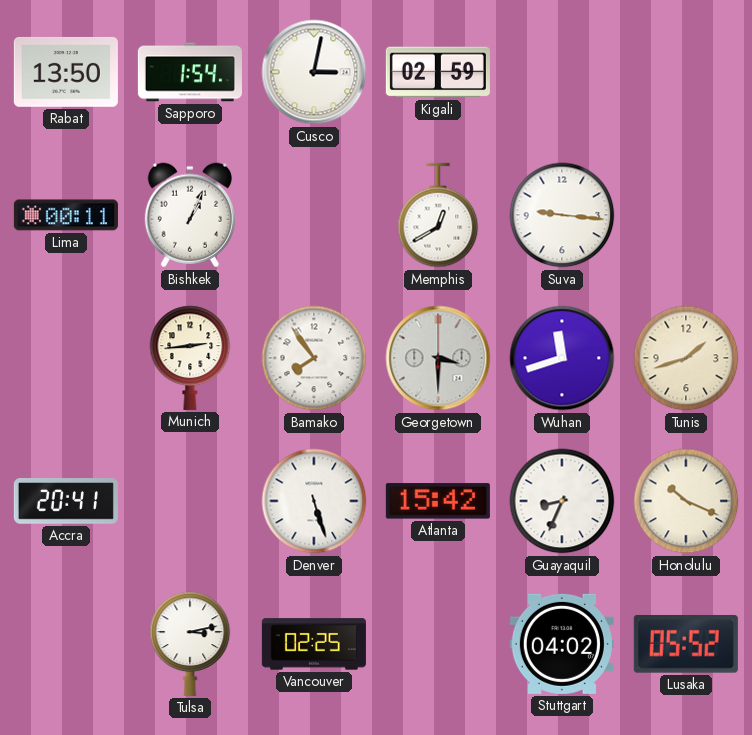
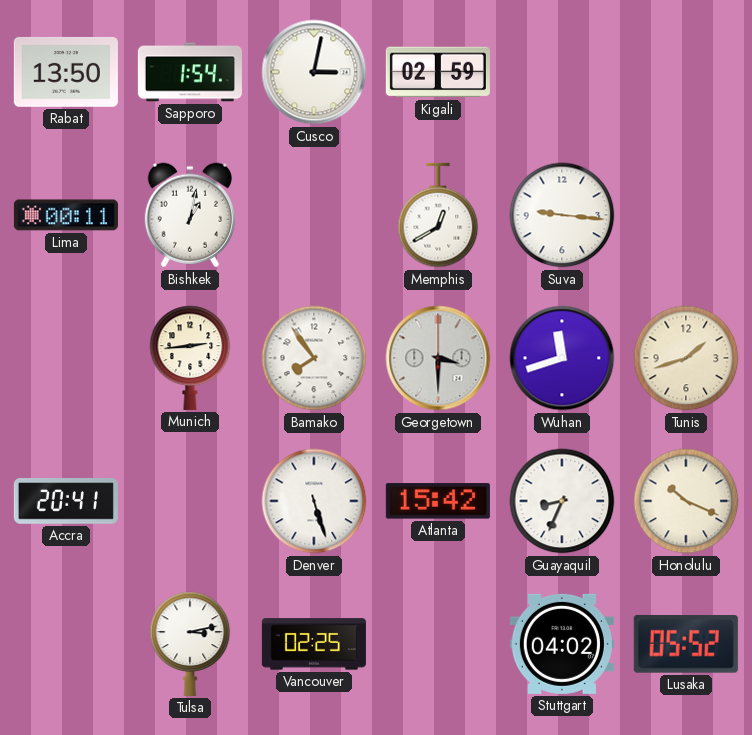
Bishkek: 1:04 -> 1:02
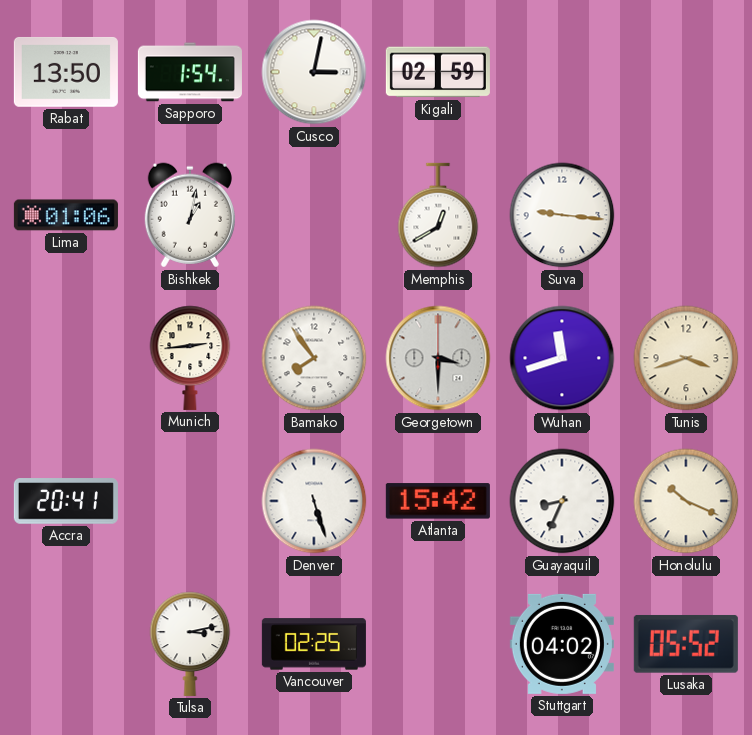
Lima: 00:11 -> 01:06
Tunis: 1:42 -> 3:42
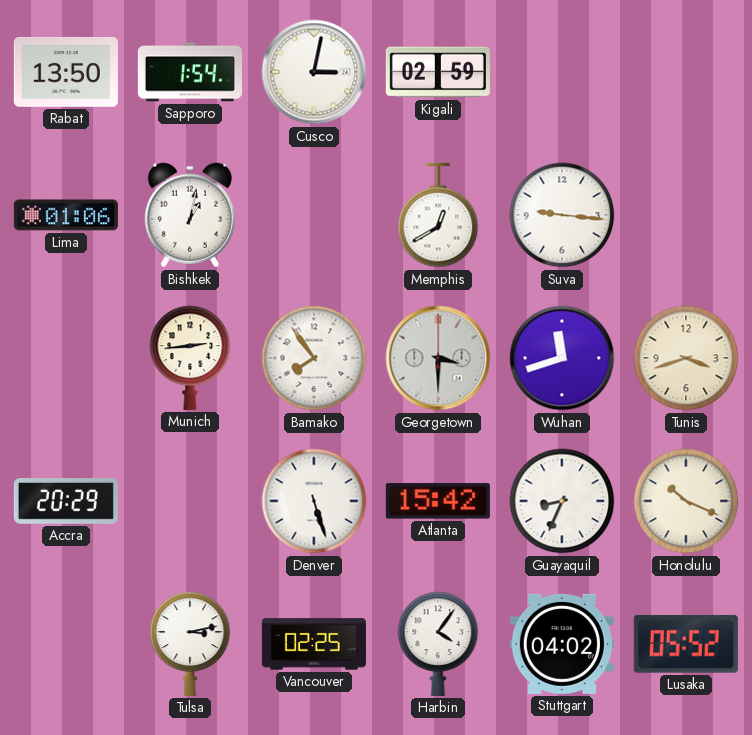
Accra: 20:41 -> 20:29
Harbin: none -> 4:06
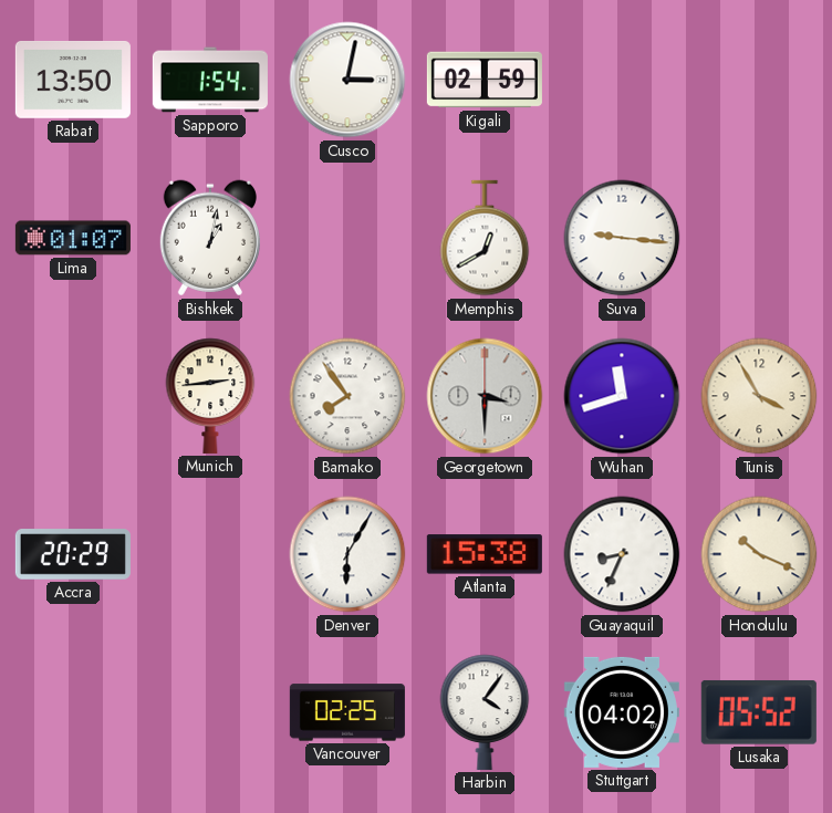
Lima: 01:06 -> 01:07
Tunis: 3:42 -> 3:55
Denver: 5:27 -> 6:05
Atlanta: 15:42 -> 15:38
Tulsa: 3:13 -> none
